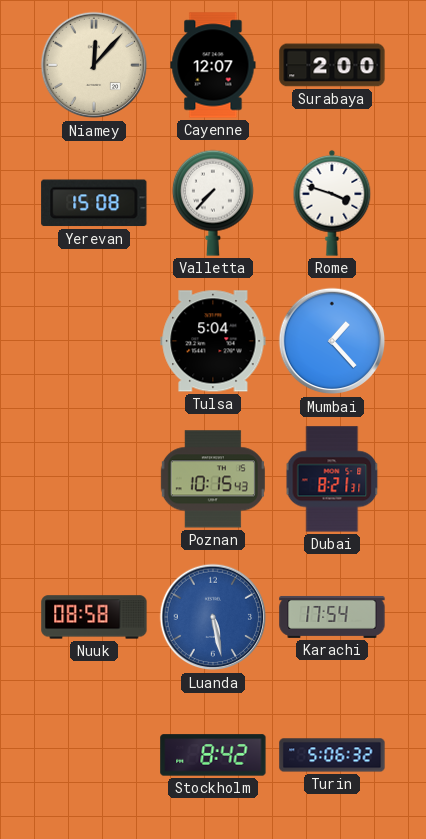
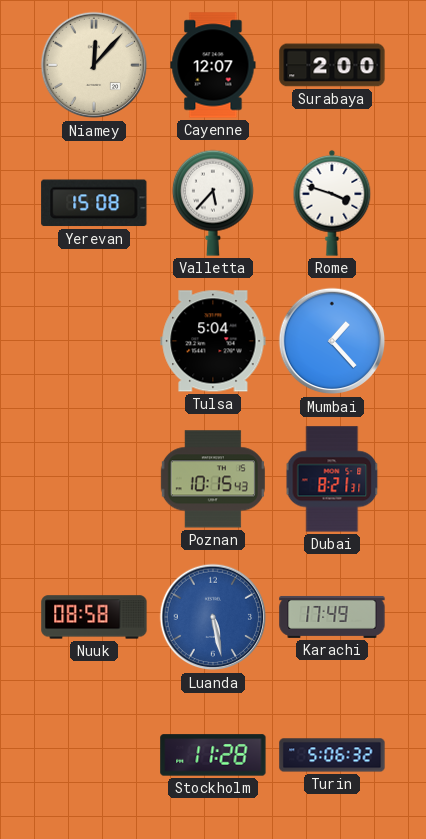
Valletta: 7:37 -> 5:37
Karachi: 17:54 -> 17:49
Stockholm: 8:42 -> 11:28
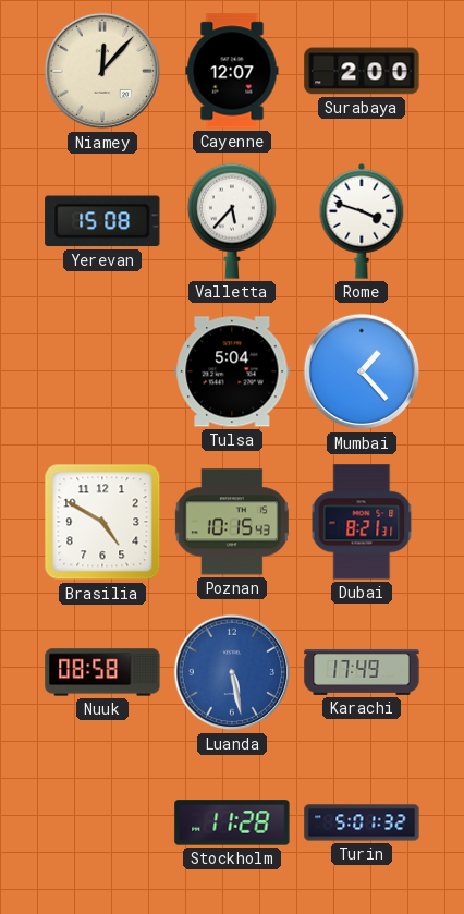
Brasilia: none -> 4:50
Turin: 5:06 -> 5:01
